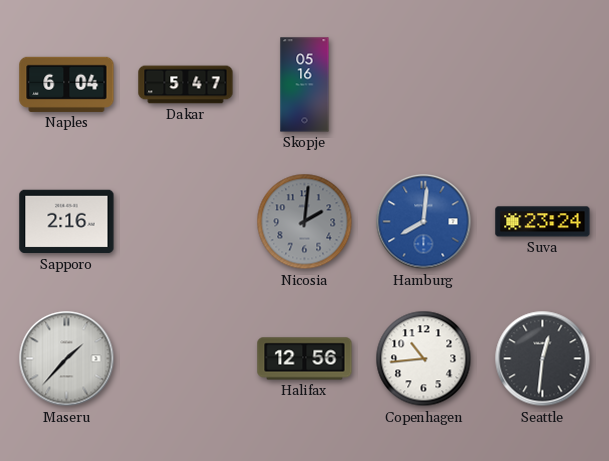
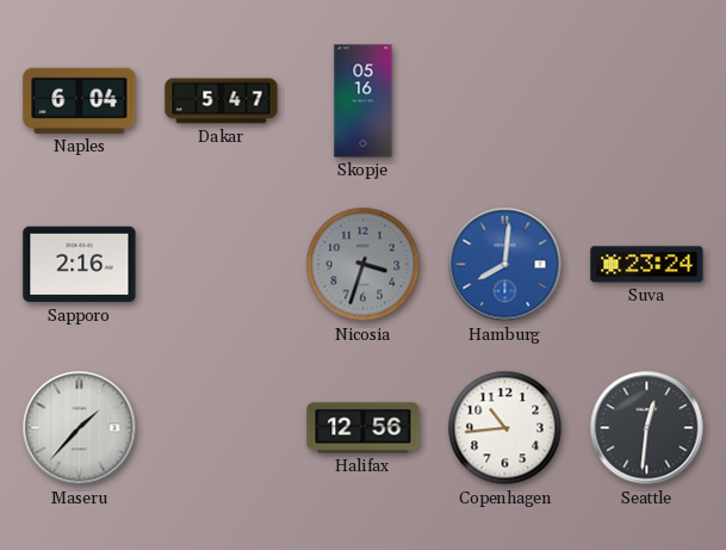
Nicosia: 2:01 -> 3:33
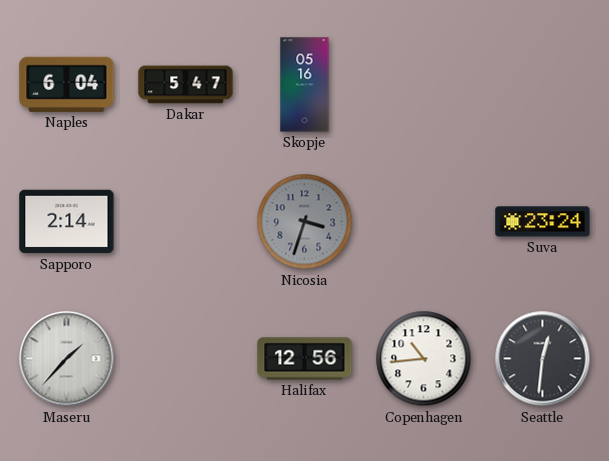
Sapporo: 2:16 -> 2:14
Hamburg: 8:01 -> none
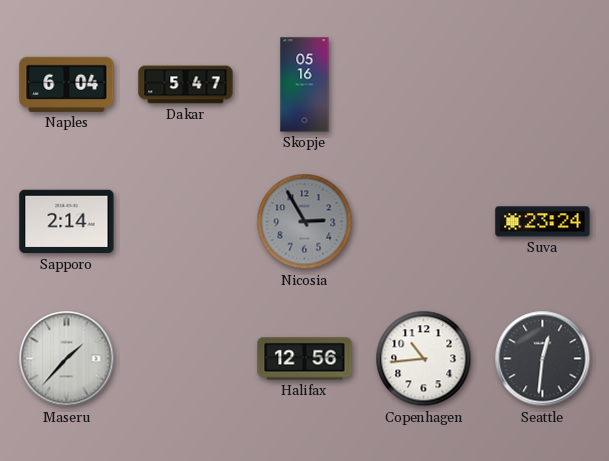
Nicosia: 3:33 -> 2:55
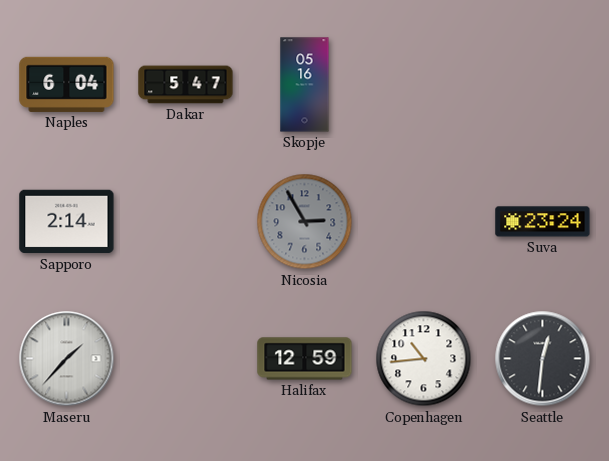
Halifax: 12:56 -> 12:59
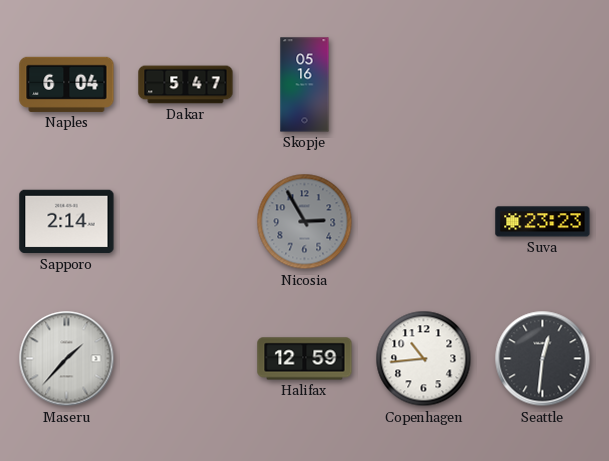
Suva: 23:24 -> 23:23
